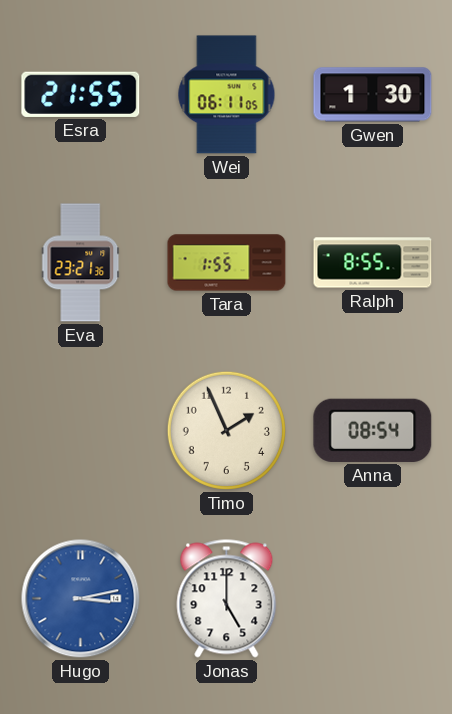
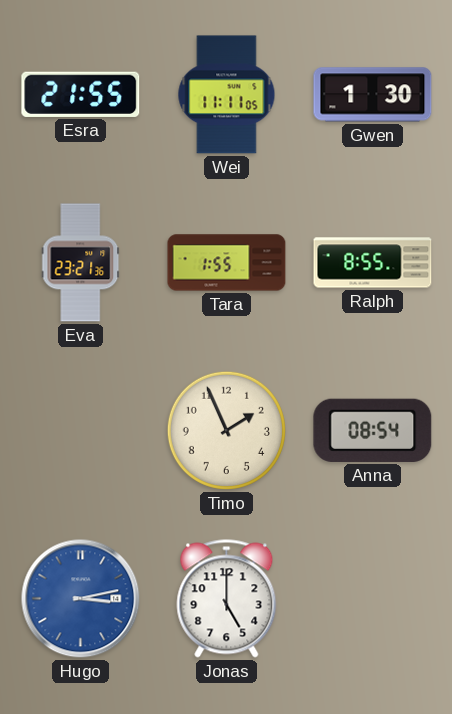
Wei: 06:11 -> 11:11
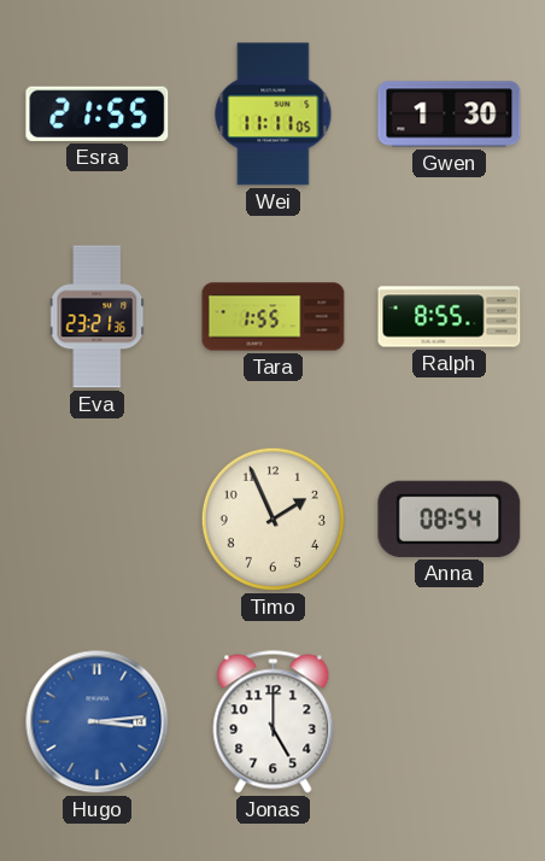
Hugo: 3:13 -> 3:14
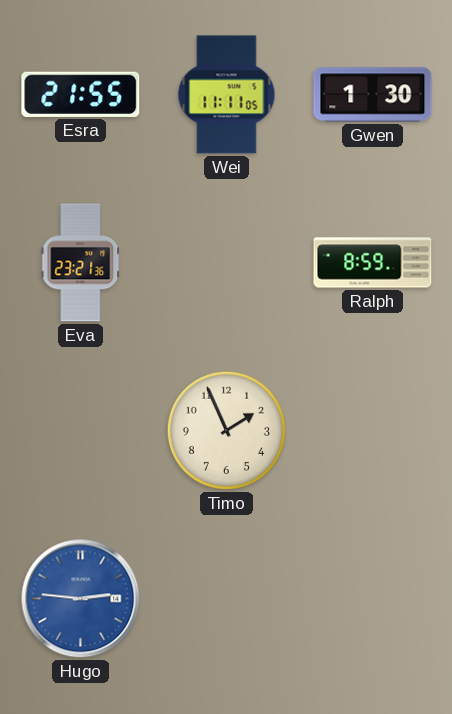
Tara: 1:55 -> none
Ralph: 8:55 -> 8:59
Anna: 08:54 -> none
Hugo: 3:14 -> 2:46
Jonas: 5:00 -> none
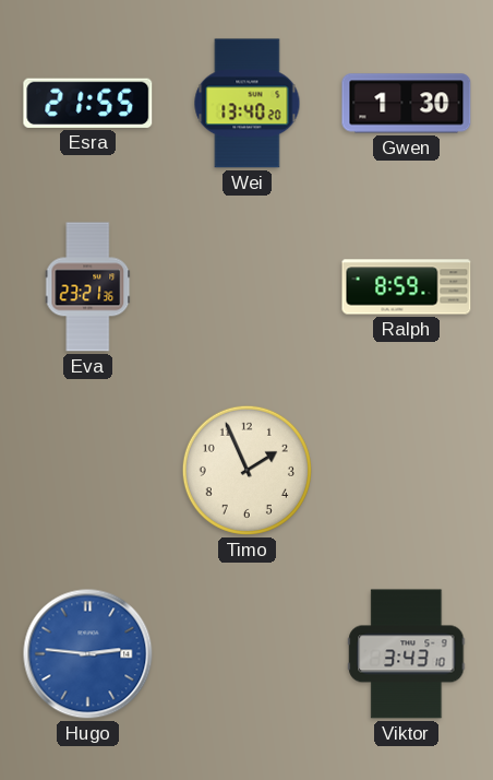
Wei: 11:11 -> 13:40
Viktor: none -> 3:43
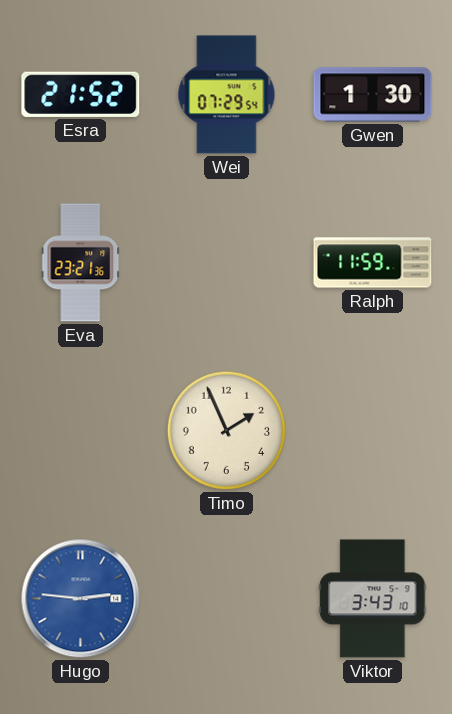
Esra: 21:55 -> 21:52
Wei: 13:40 -> 07:29
Ralph: 8:59 -> 11:59
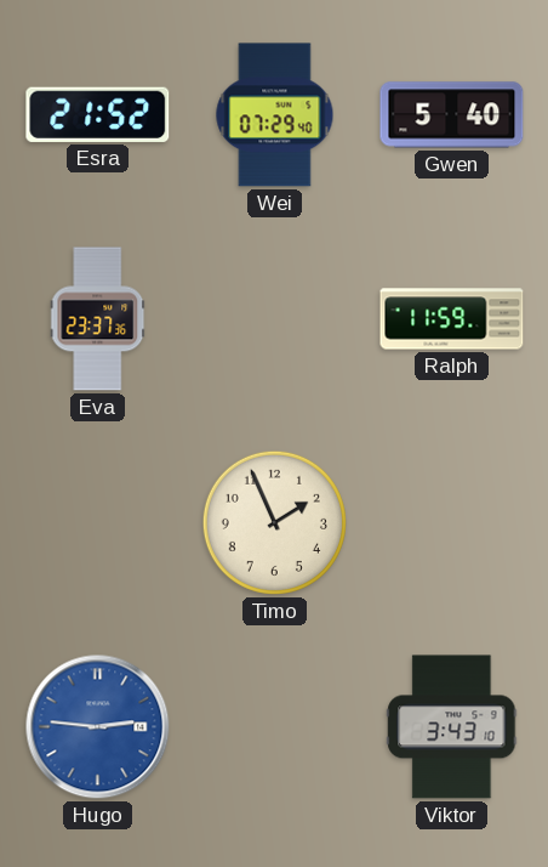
Wei: 07:29:54 -> 07:29:40
Gwen: 1:30 -> 5:40
Eva: 23:21 -> 23:37
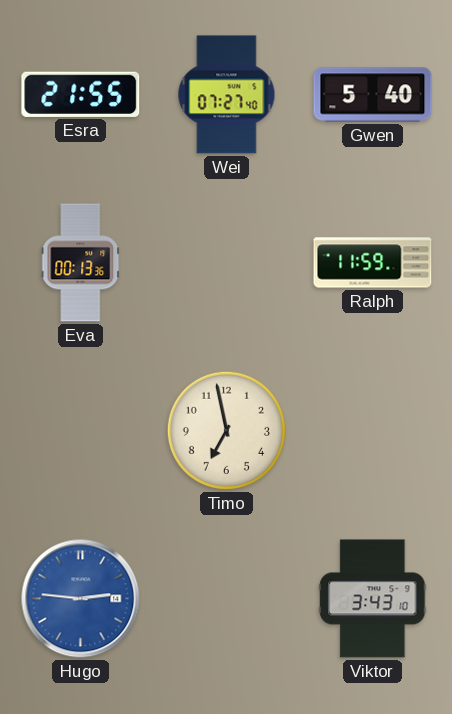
Esra: 21:52 -> 21:55
Wei: 07:29 -> 07:27
Eva: 23:37 -> 00:13
Timo: 1:56 -> 6:58
